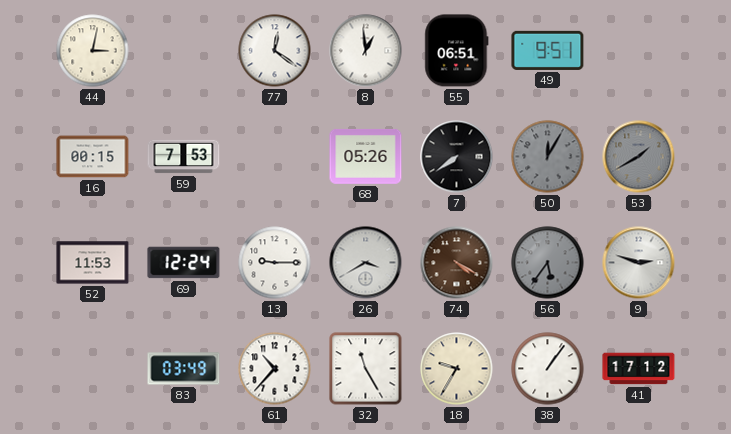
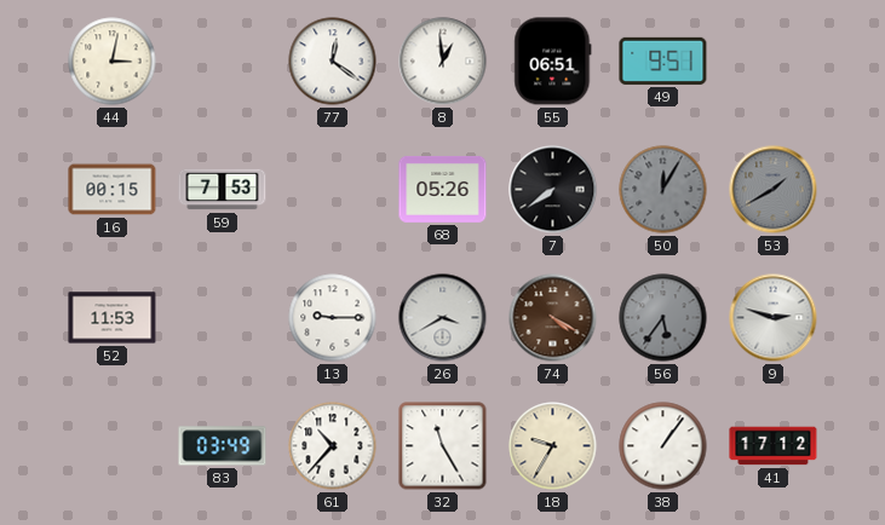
69: 12:24 -> none
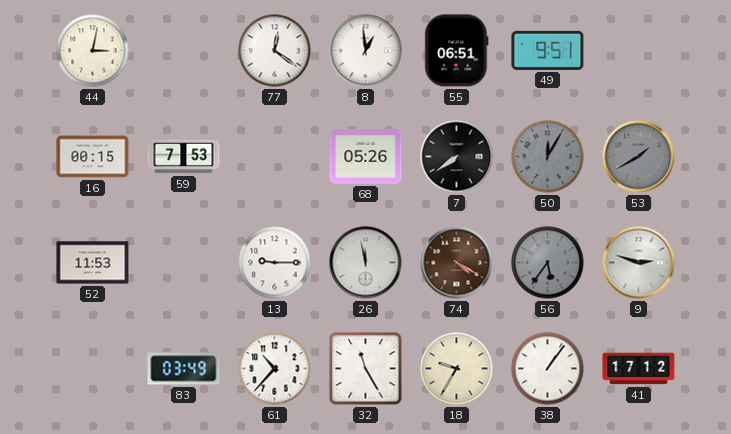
26: 3:40 -> 11:58
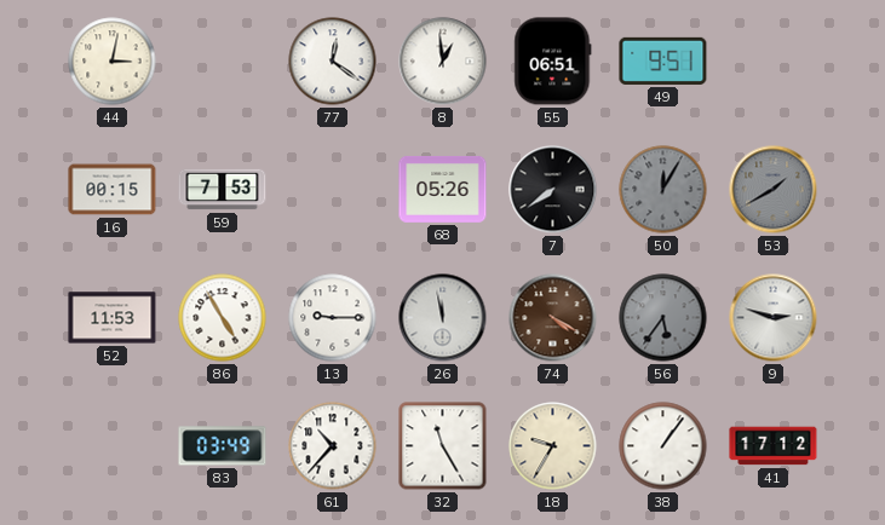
86: none -> 4:55
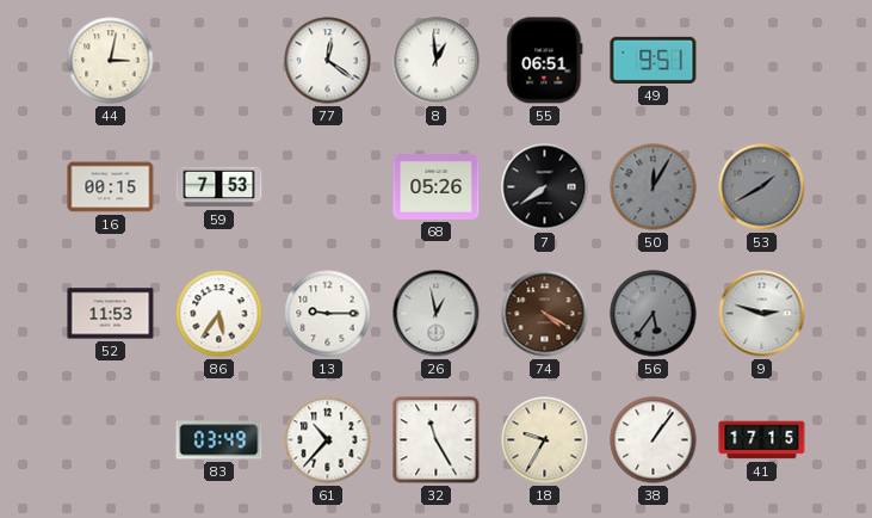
86: 4:55 -> 5:36
26: 11:58 -> 12:58
41: 17:12 -> 17:15
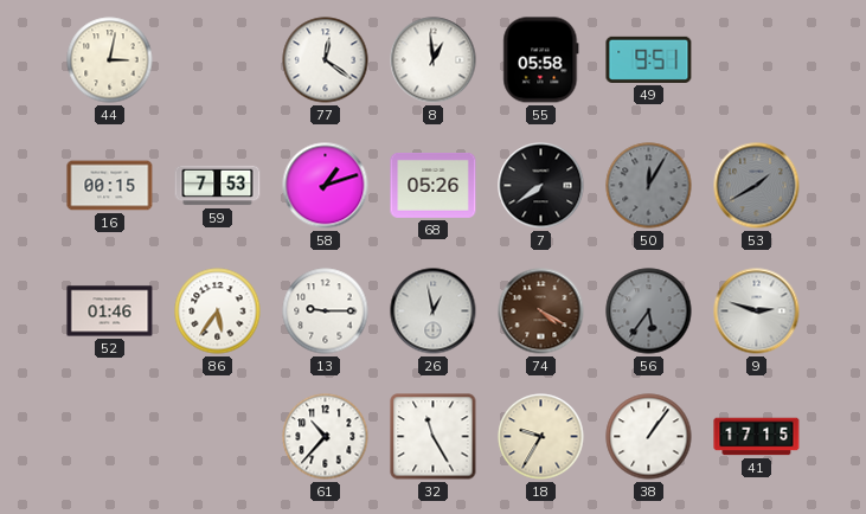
55: 06:51 -> 05:58
58: none -> 1:12
52: 11:53 -> 01:46
83: 03:49 -> none
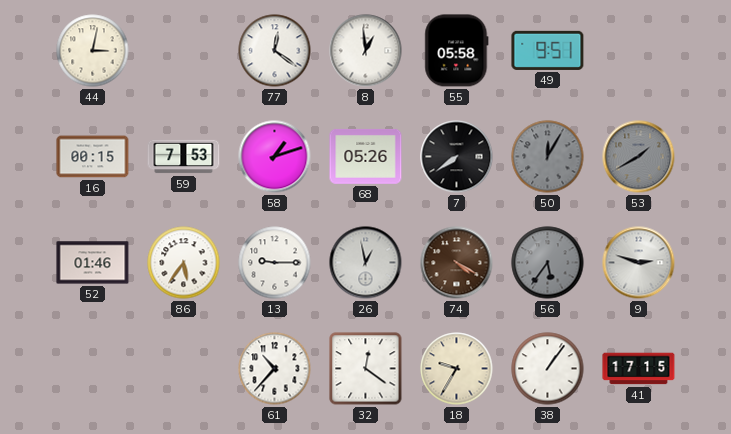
32: 11:25 -> 12:21
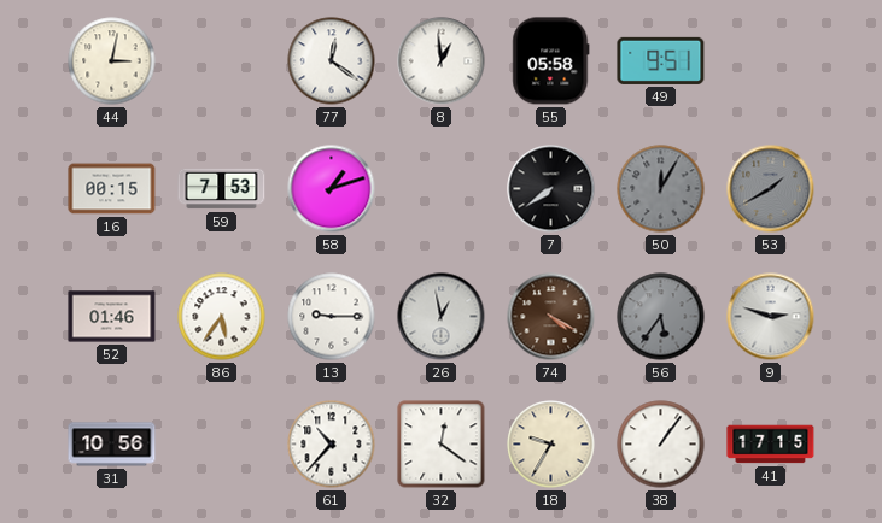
68: 05:26 -> none
31: none -> 10:56
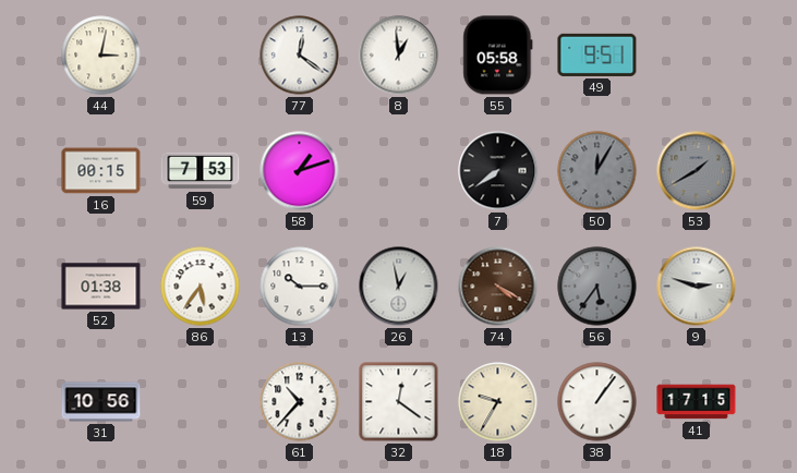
52: 01:46 -> 01:38
13: 9:15 -> 10:15
